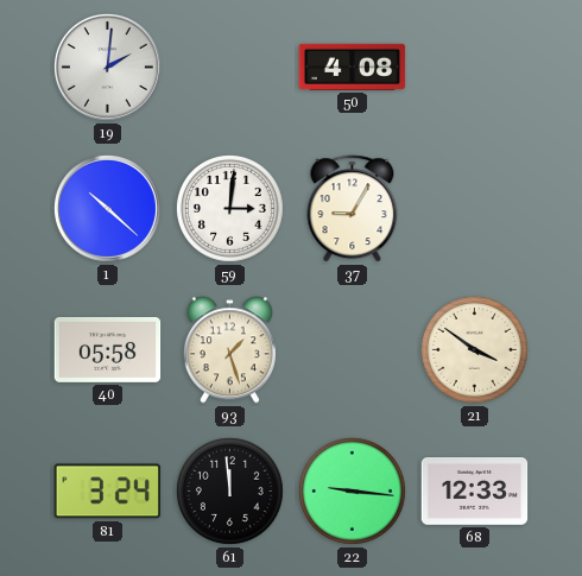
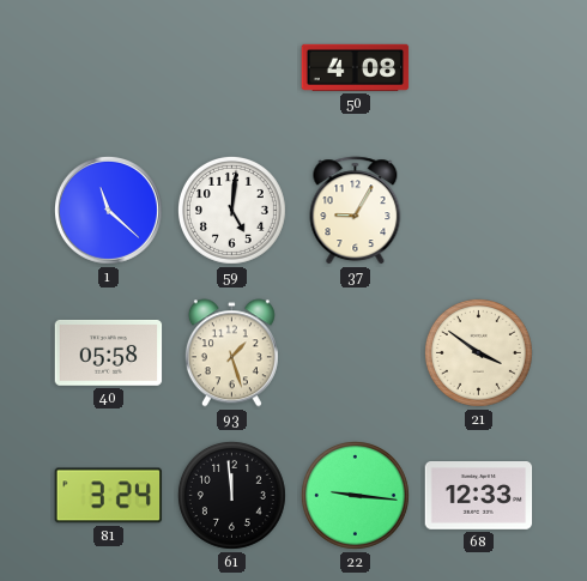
19: 2:01 -> none
1: 10:22 -> 11:22
59: 3:01 -> 5:01
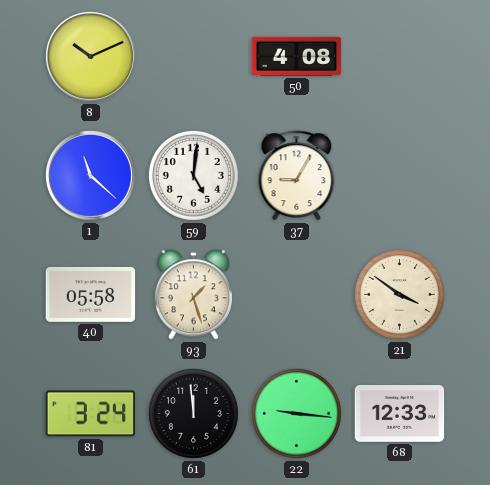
8: none -> 10:11
